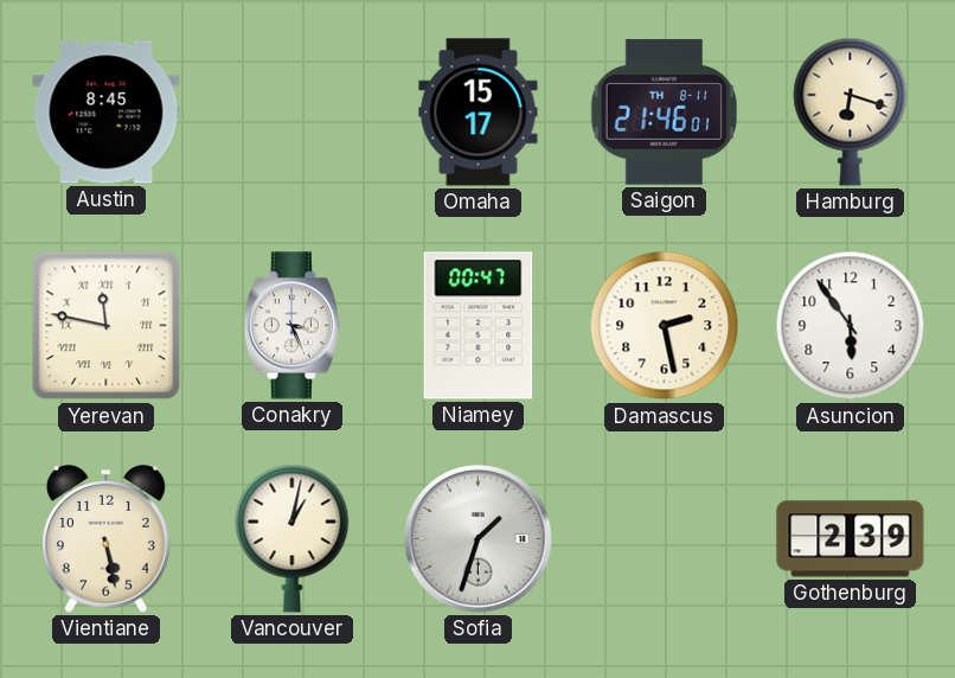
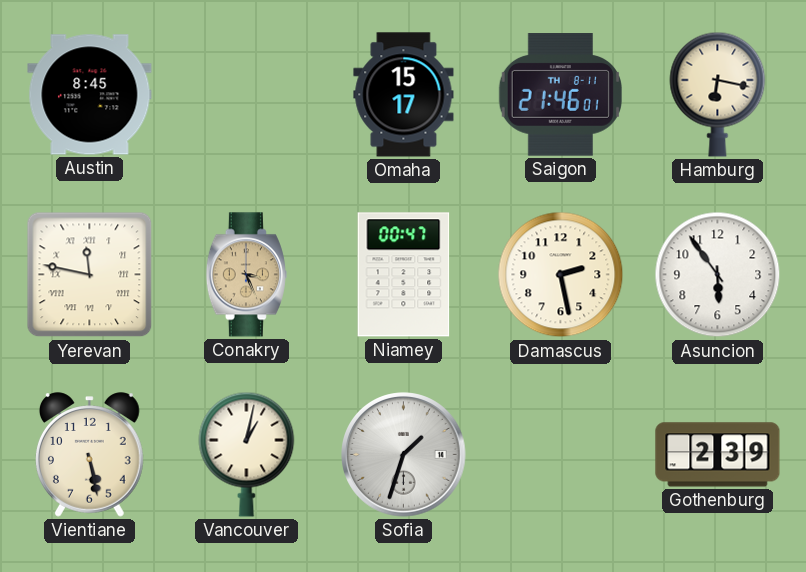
Hamburg: 6:18 -> 6:17
Conakry dial: white -> champagne
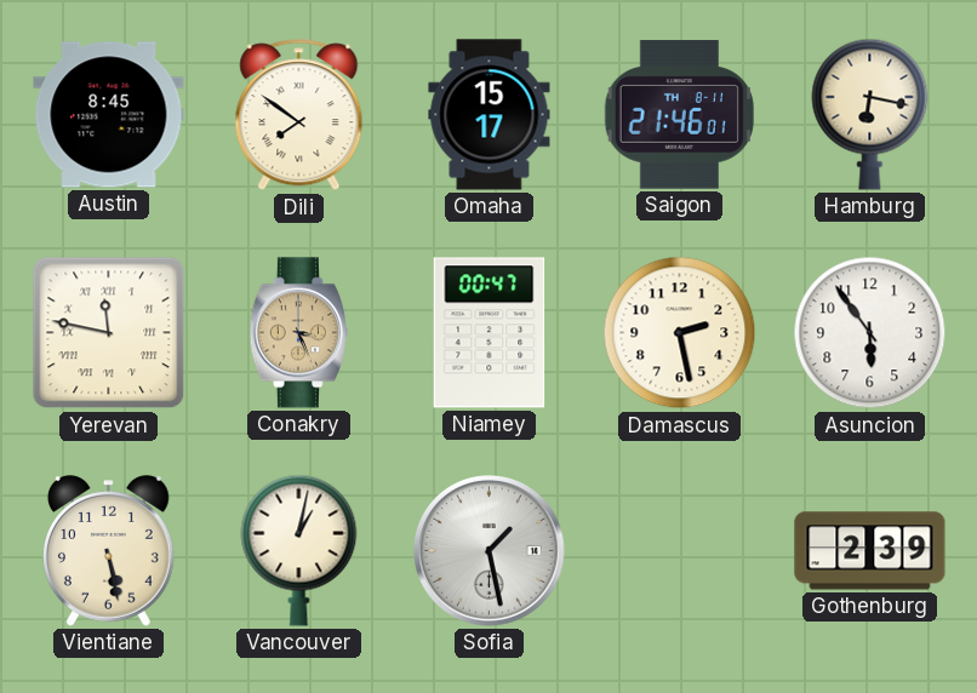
Dili: none -> 7:51
Sofia: 1:33 -> 1:28
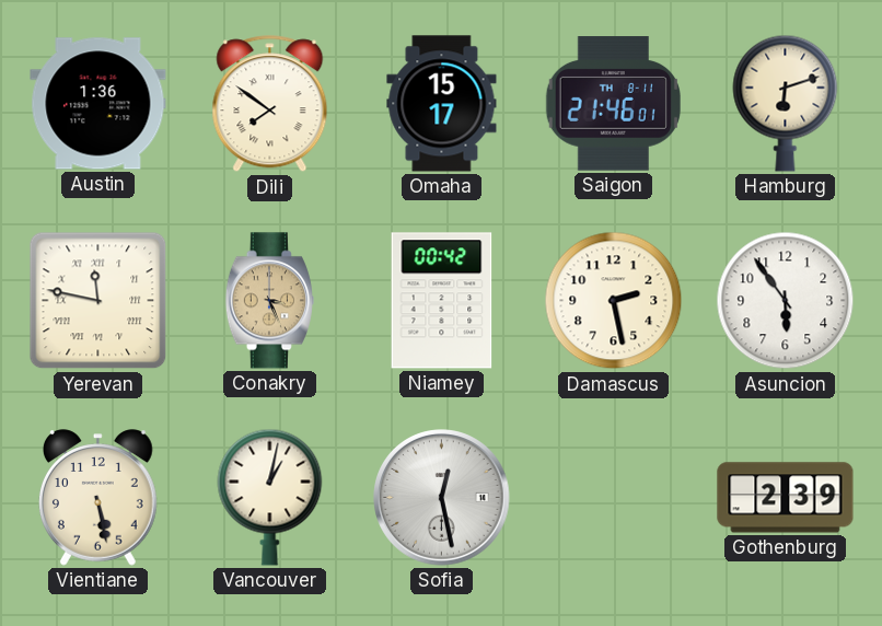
Austin: 8:45 -> 1:36
Hamburg: 6:17 -> 6:12
Niamey: 00:47 -> 00:42
Sofia: 1:28 -> 12:28
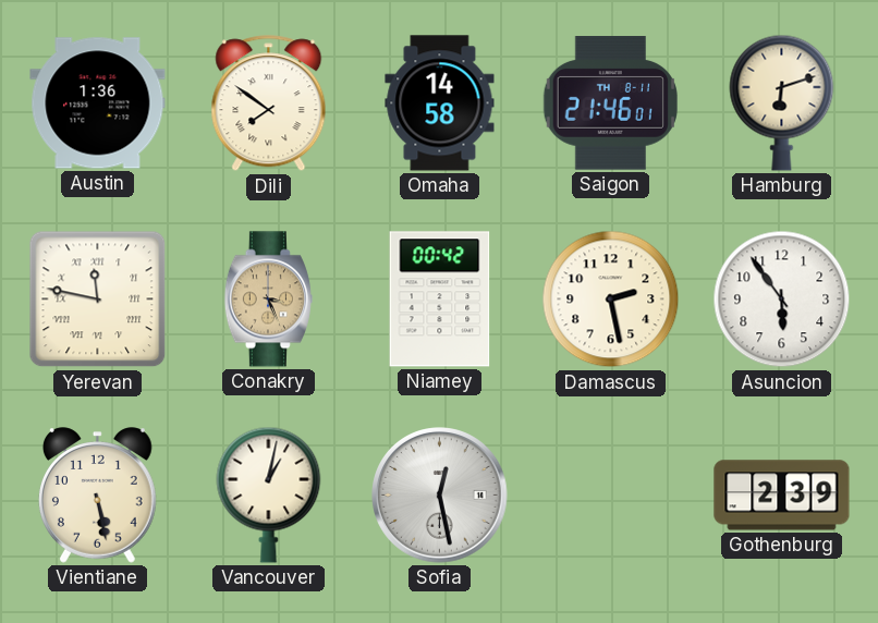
Omaha: 15:17 -> 14:58
